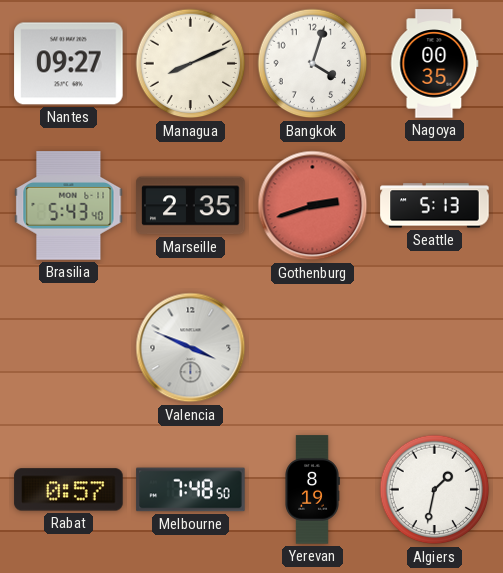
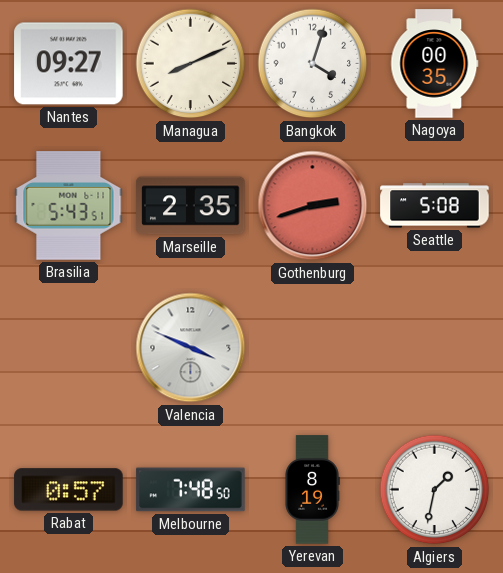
Brasilia: 5:43:40 -> 5:43:51
Seattle: 5:13 -> 5:08
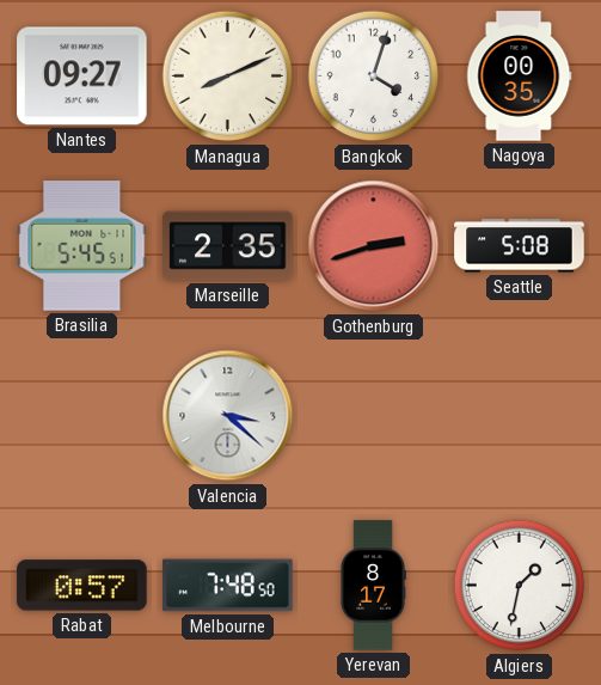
Brasilia: 5:43 -> 5:45
Valencia: 3:49 -> 3:22
Yerevan: 8:19 -> 8:17
